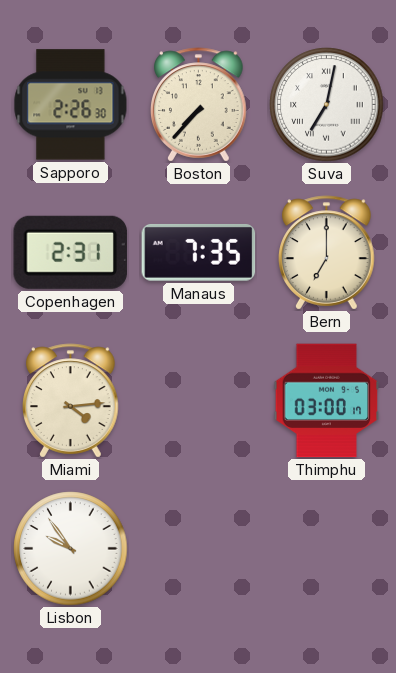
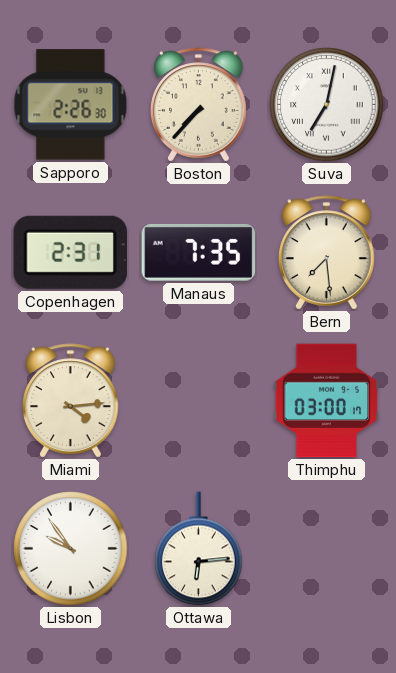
Bern: 7:00 -> 7:29
Ottawa: none -> 6:14
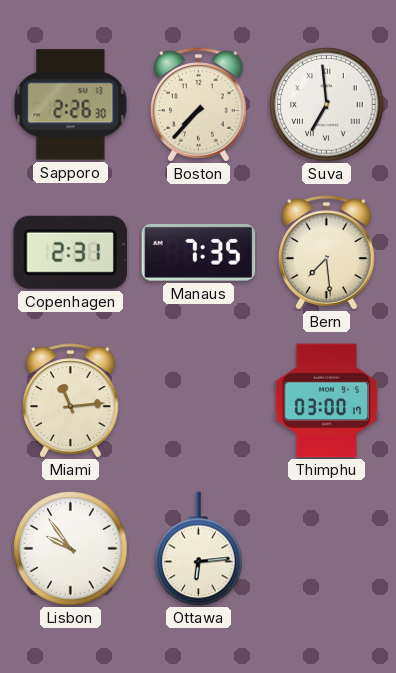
Suva: 7:02 -> 6:59
Miami: 4:14 -> 11:14
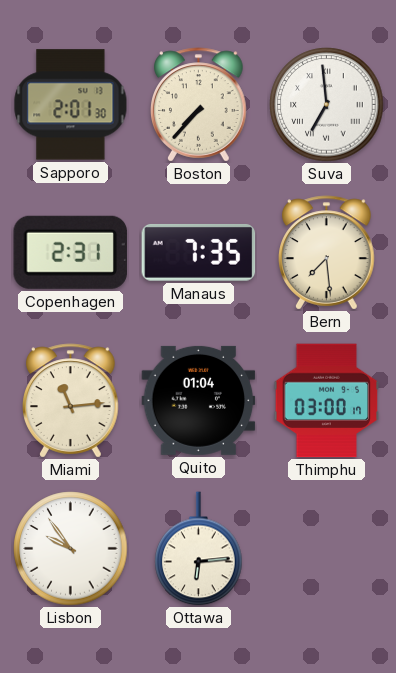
Sapporo: 2:26 -> 2:01
Quito: none -> 01:04
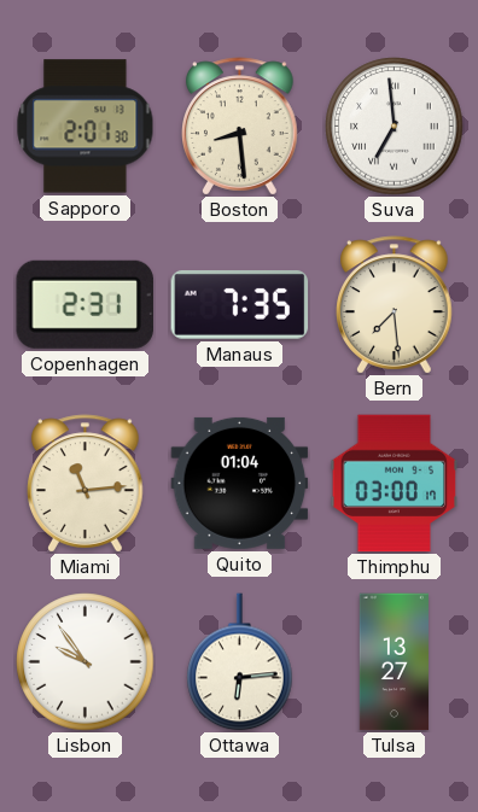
Boston: 7:37 -> 8:29
Tulsa: none -> 13:27
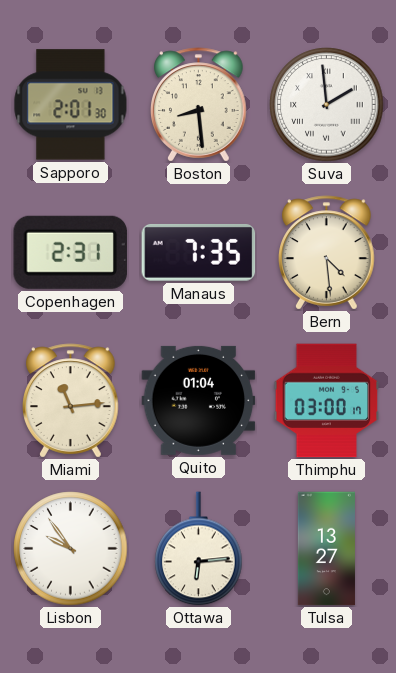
Suva: 6:59 -> 1:59
Bern: 7:29 -> 4:29
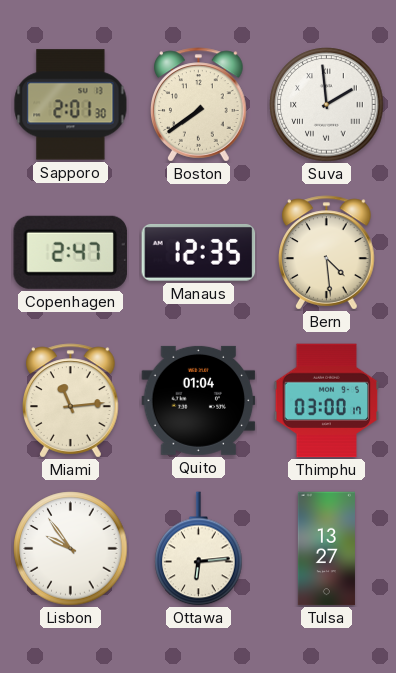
Boston: 8:29 -> 7:39
Copenhagen: 2:31 -> 2:47
Manaus: 7:35 -> 12:35
